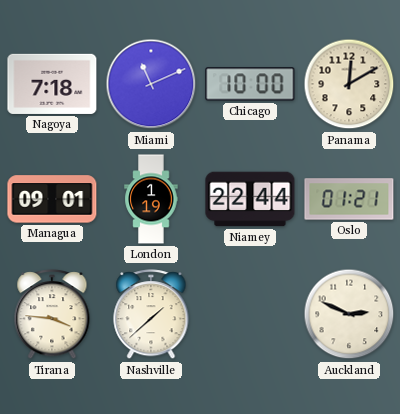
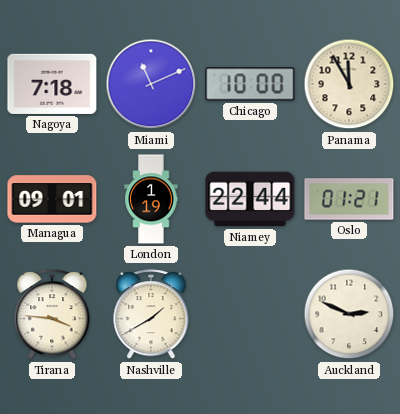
Panama: 12:10 -> 11:55
Nashville: 1:38 -> 1:40
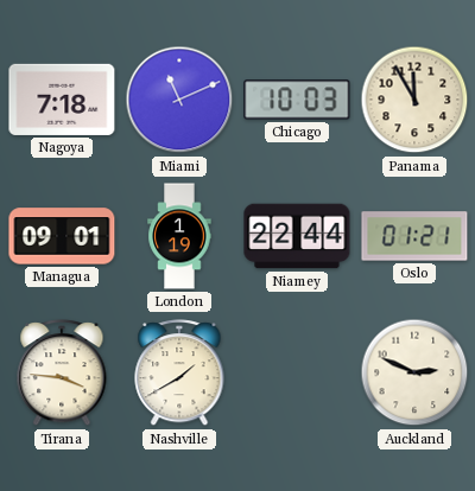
Chicago: 10:00 -> 10:03
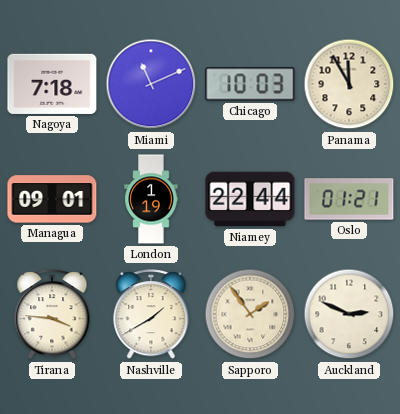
Sapporo: none -> 1:54
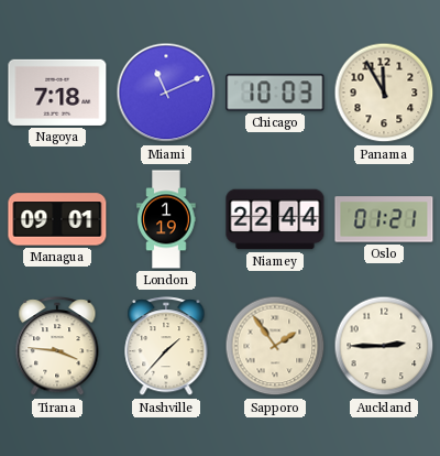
Nashville: 1:40 -> 1:37
Auckland: 2:49 -> 2:45
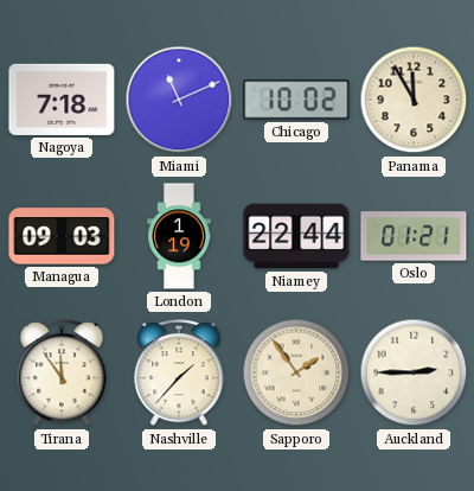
Chicago: 10:03 -> 10:02
Managua: 09:01 -> 09:03
Tirana: 3:46 -> 11:54
